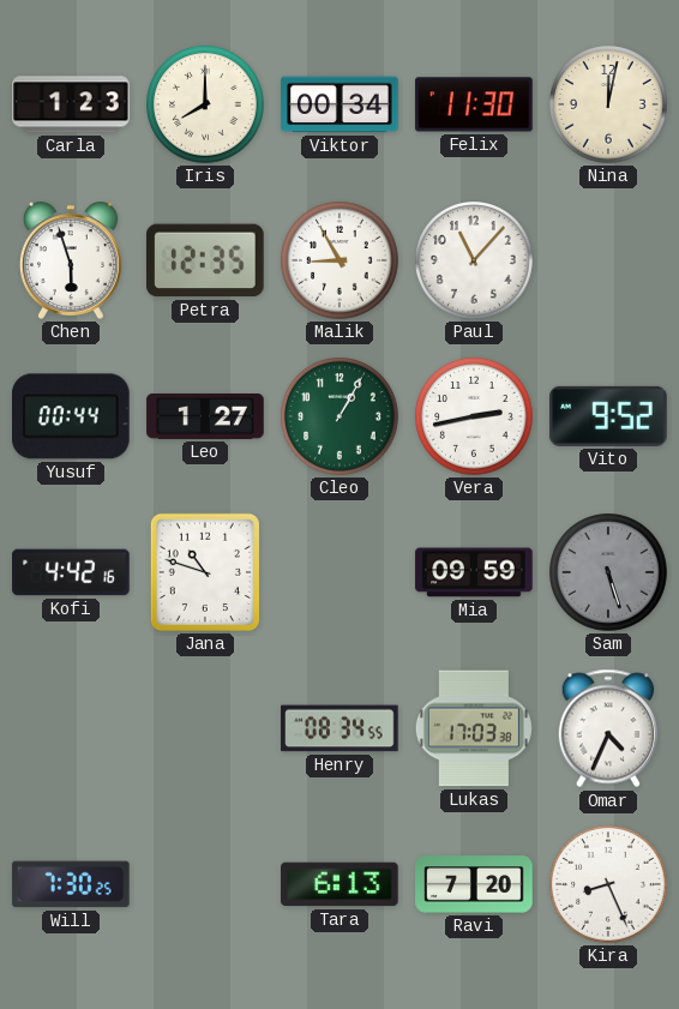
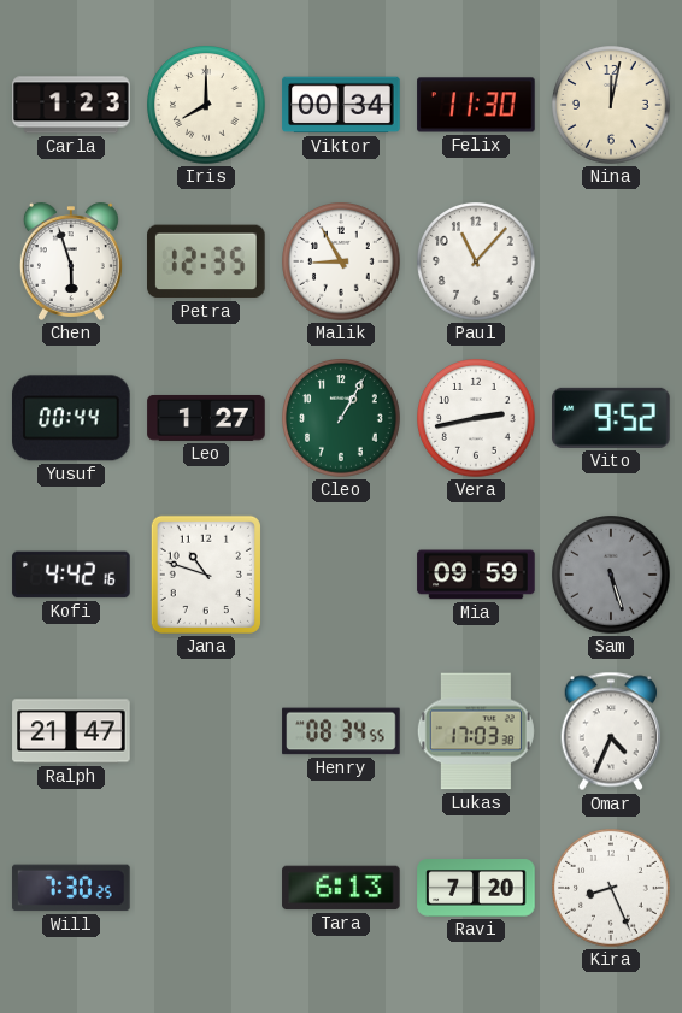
Ralph: none -> 21:47
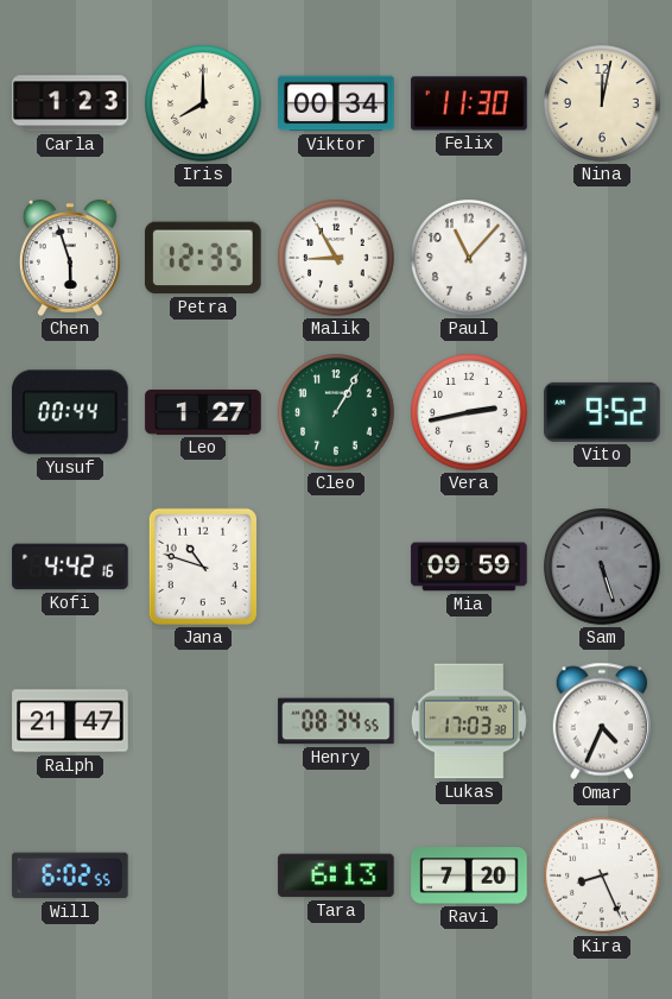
Will: 7:30 -> 6:02
